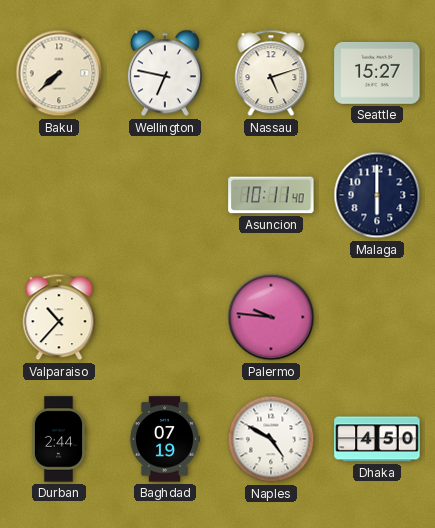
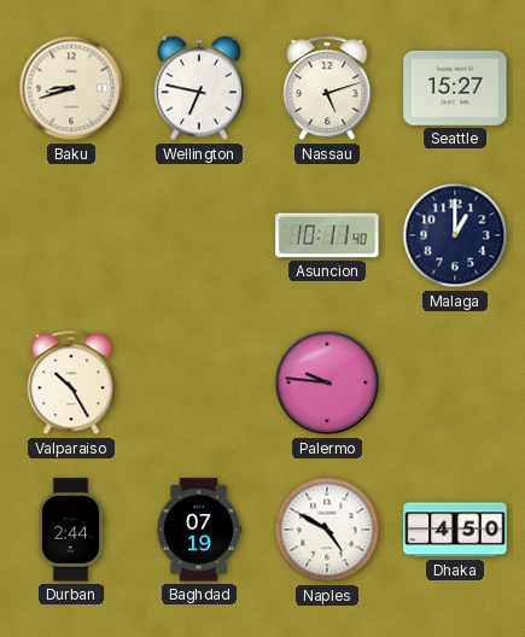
Baku: 7:38 -> 8:42
Malaga: 6:00 -> 1:00
Valparaiso: 10:37 -> 10:25
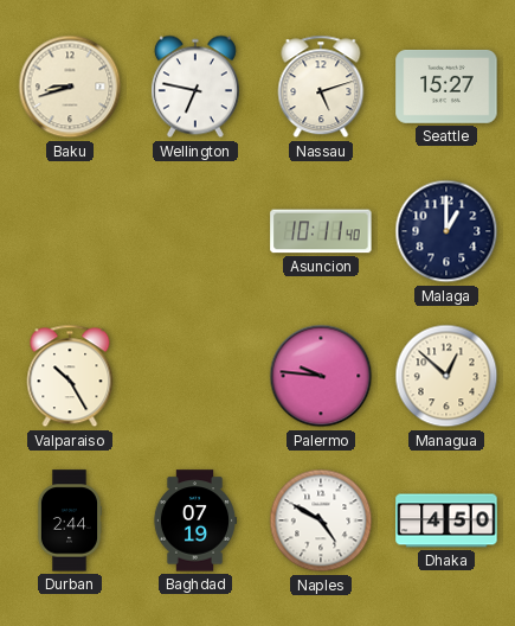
Managua: none -> 12:52
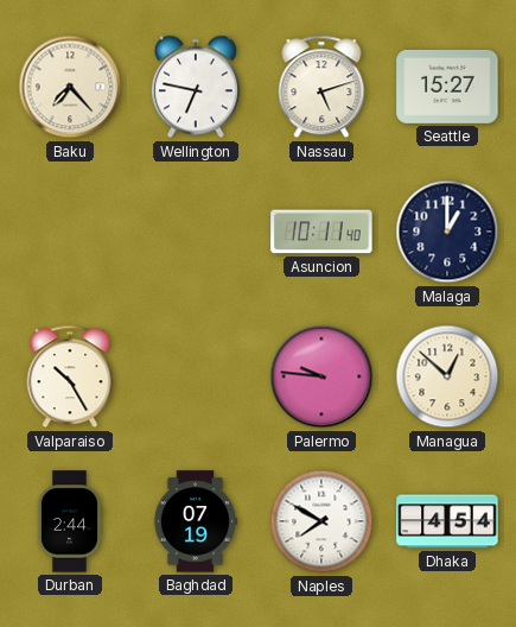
Baku: 8:42 -> 7:23
Naples: 4:50 -> 7:50
Dhaka: 4:50 -> 4:54
